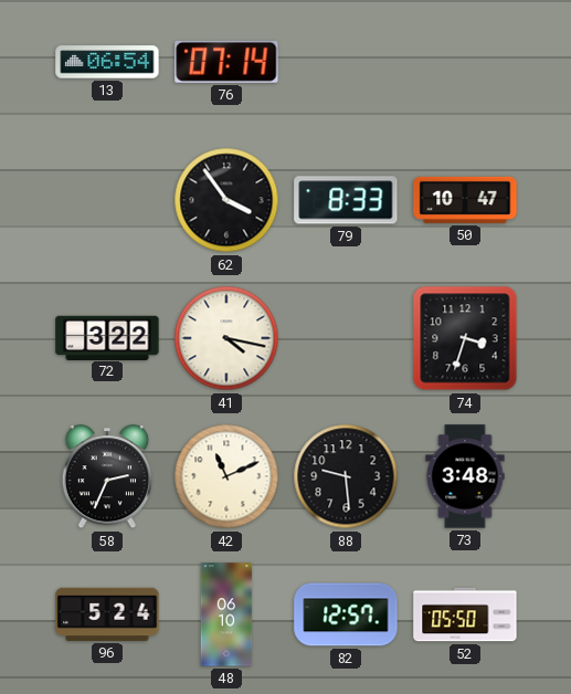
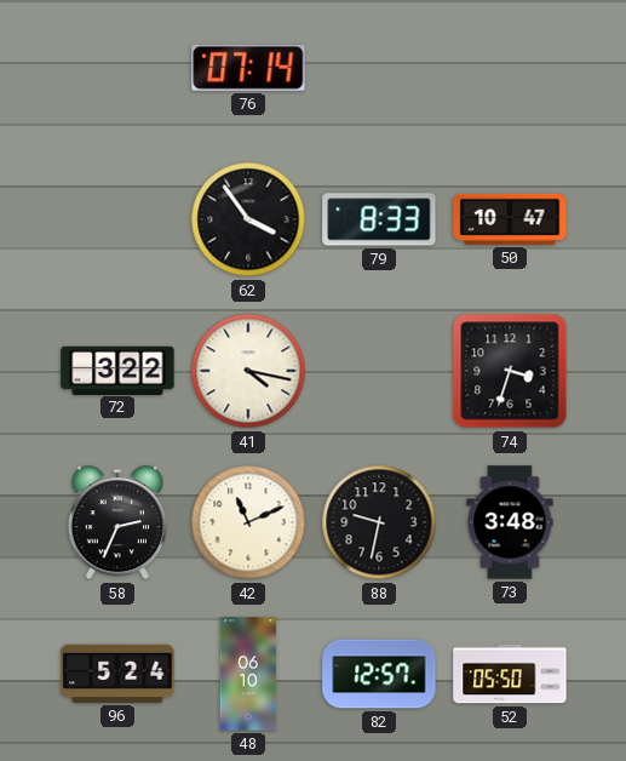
13: 06:54 -> none
88: 9:29 -> 9:32
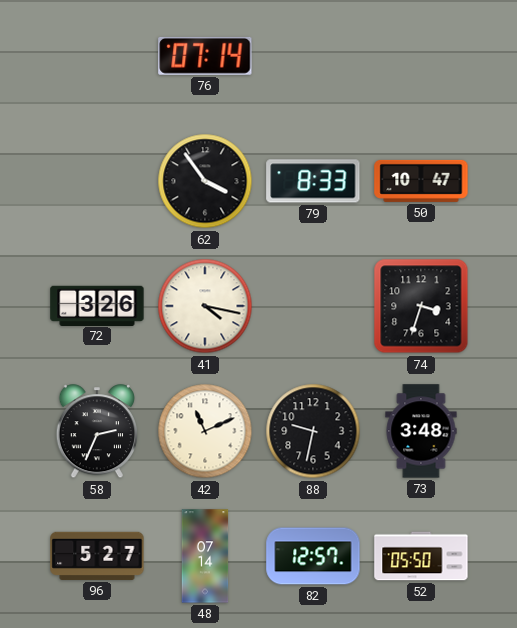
72: 3:22 -> 3:26
96: 5:24 -> 5:27
48: 06:10 -> 07:14
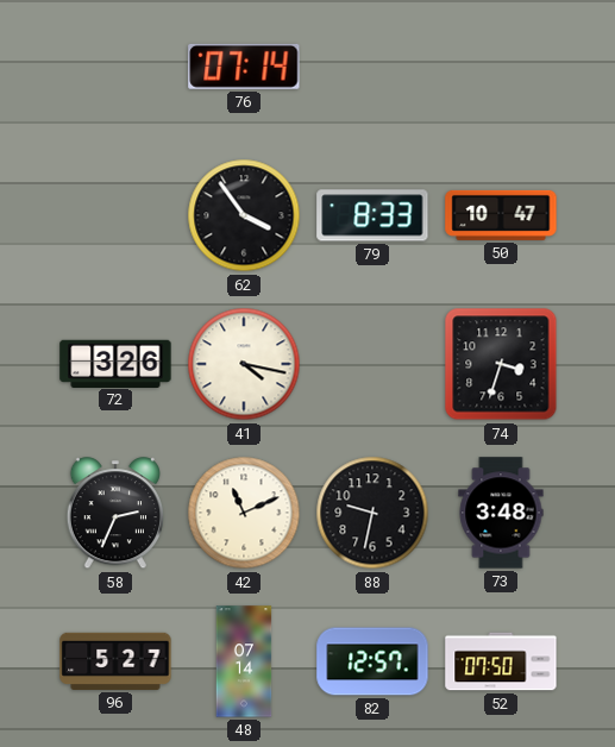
52: 05:50 -> 07:50
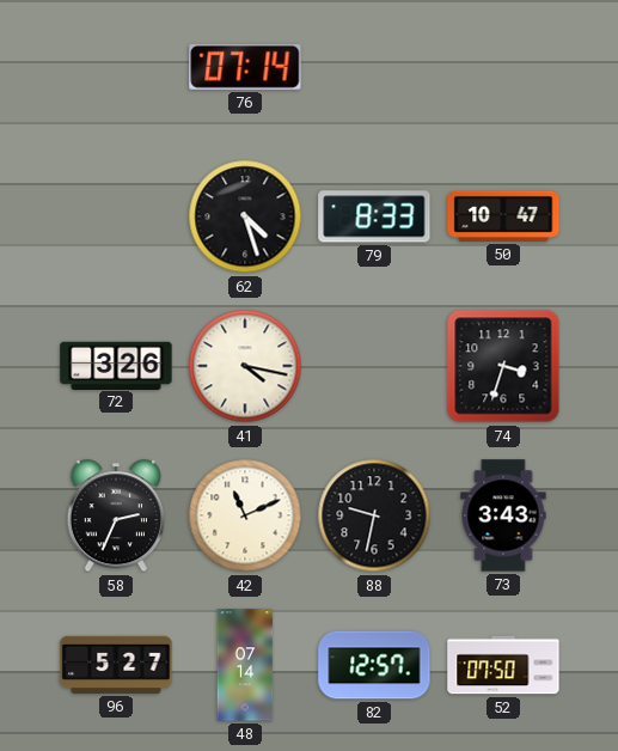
62: 3:54 -> 4:27
73: 3:48 -> 3:43
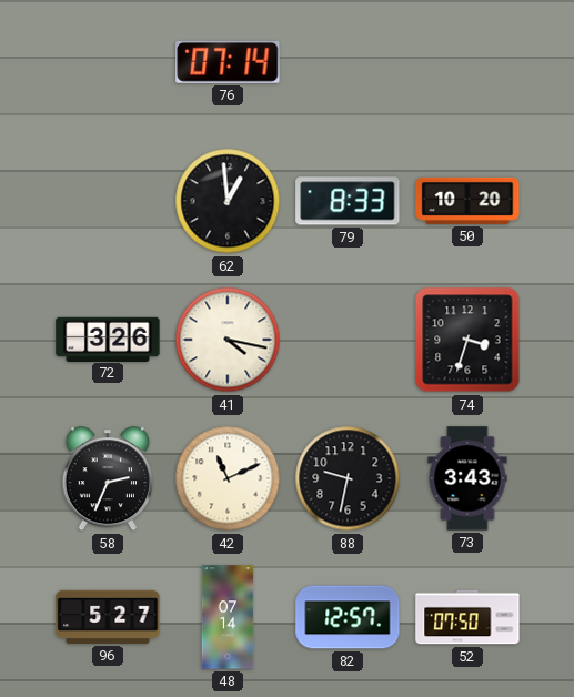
62: 4:27 -> 12:59
50: 10:47 -> 10:20
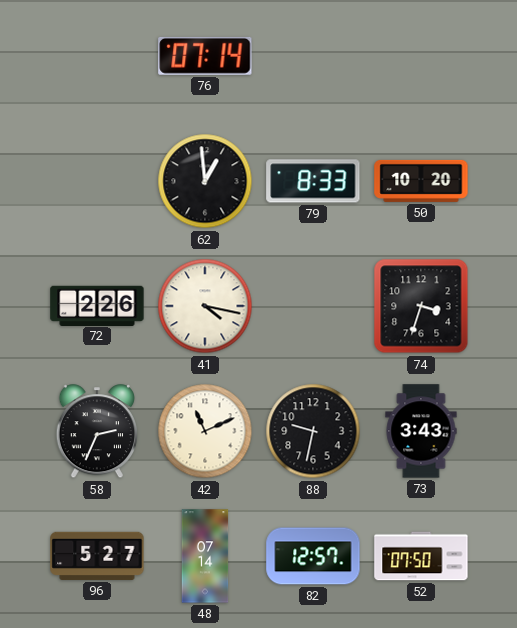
72: 3:26 -> 2:26
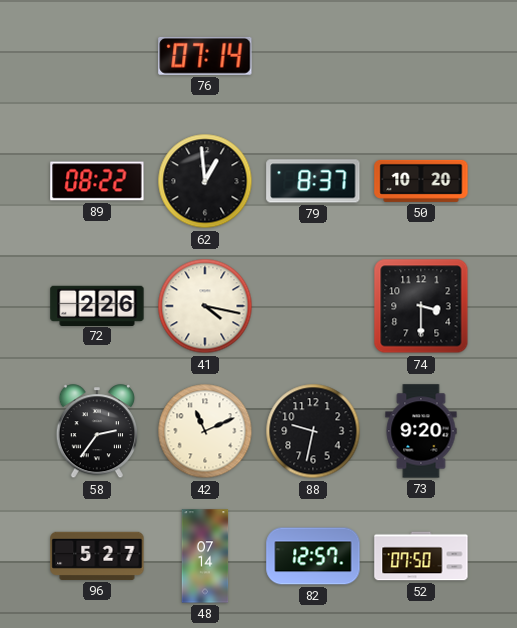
89: none -> 08:22
79: 8:33 -> 8:37
74: 3:33 -> 3:30
58: 2:34 -> 2:36
73: 3:43 -> 9:20
